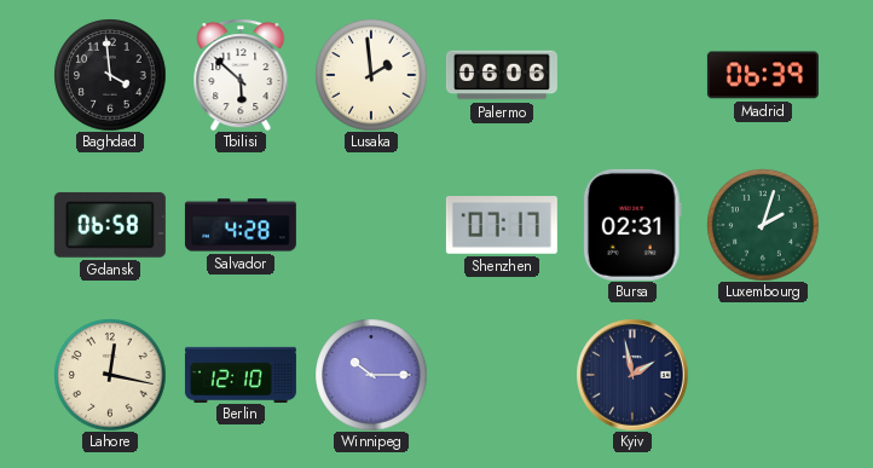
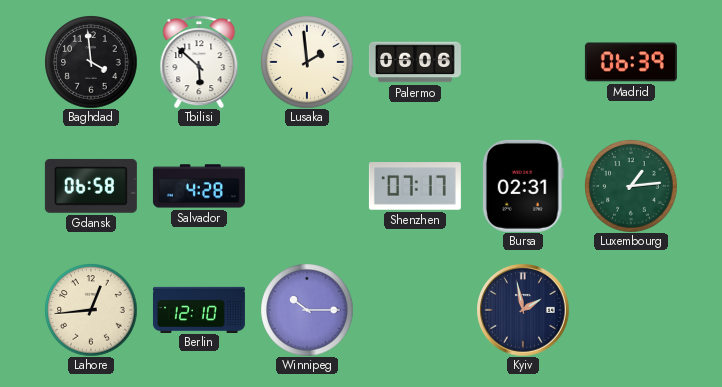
Luxembourg: 2:03 -> 1:14
Lahore: 12:17 -> 12:44
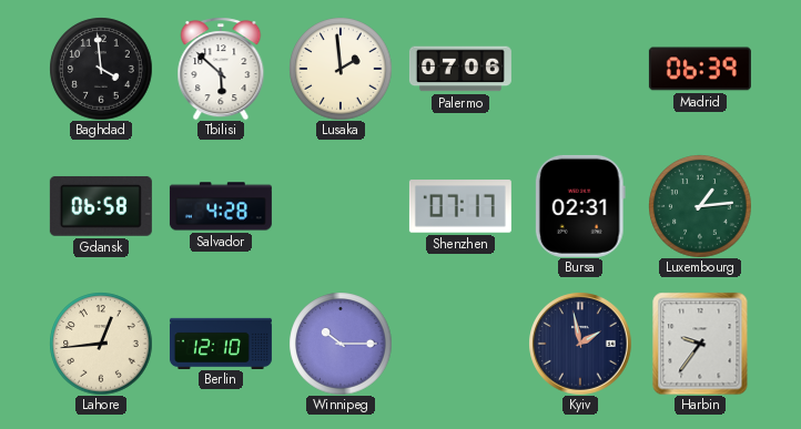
Palermo: 06:06 -> 07:06
Harbin: none -> 9:36
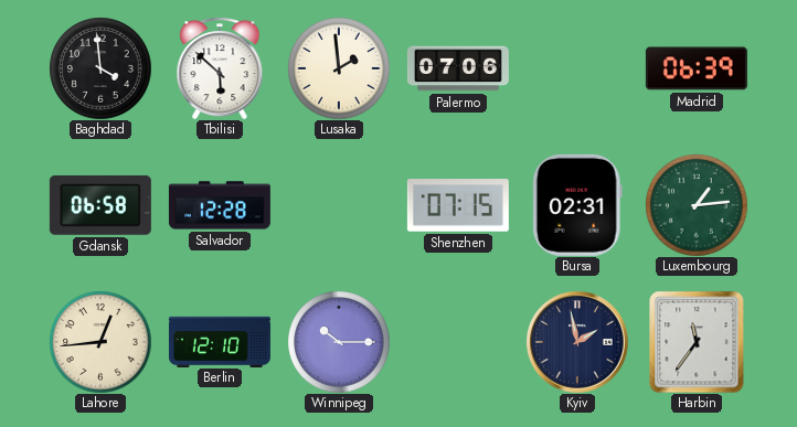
Salvador: 4:28 -> 12:28
Shenzhen: 07:17 -> 07:15
Harbin: 9:36 -> 11:36
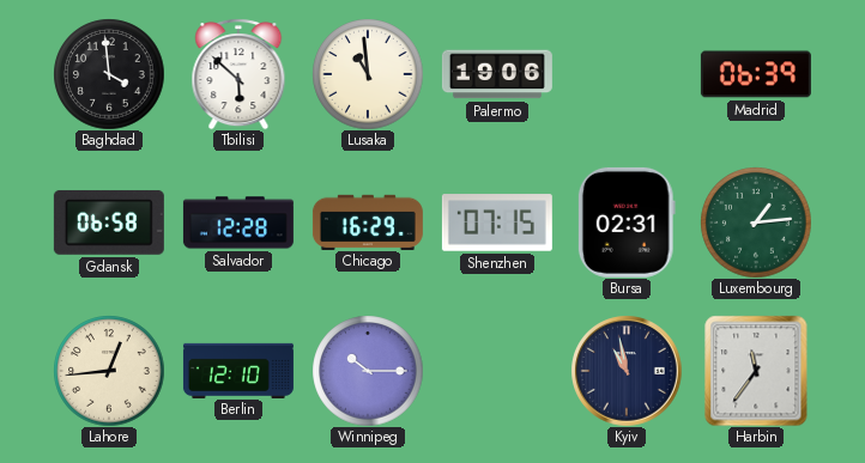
Lusaka: 1:59 -> 10:59
Palermo: 07:06 -> 19:06
Chicago: none -> 16:29
Kyiv: 1:58 -> 10:58
